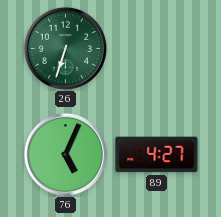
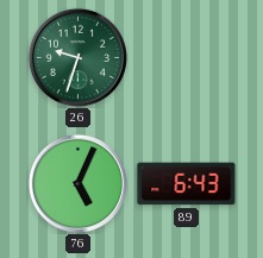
26: 6:33 -> 9:33
89: 4:27 -> 6:43
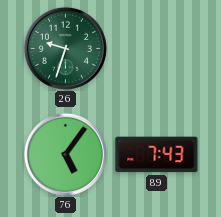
76: 5:04 -> 5:06
89: 6:43 -> 7:43
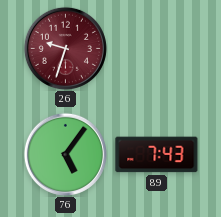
26 dial: green -> burgundy
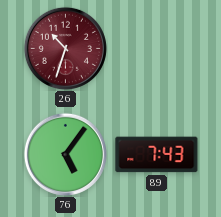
26: 9:33 -> 10:33
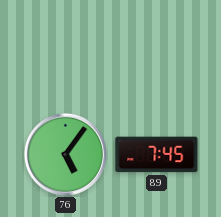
26: 10:33 -> none
89: 7:43 -> 7:45
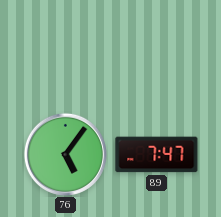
89: 7:45 -> 7:47
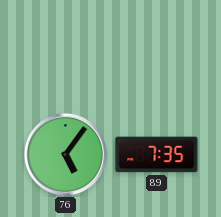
89: 7:47 -> 7:35
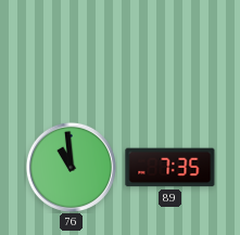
76: 5:06 -> 10:59
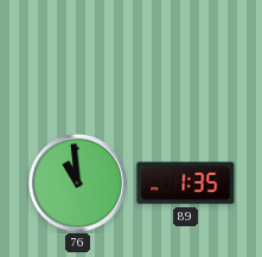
89: 7:35 -> 1:35
